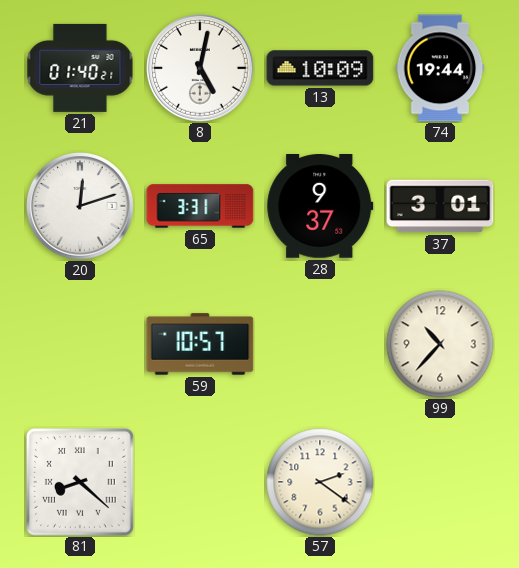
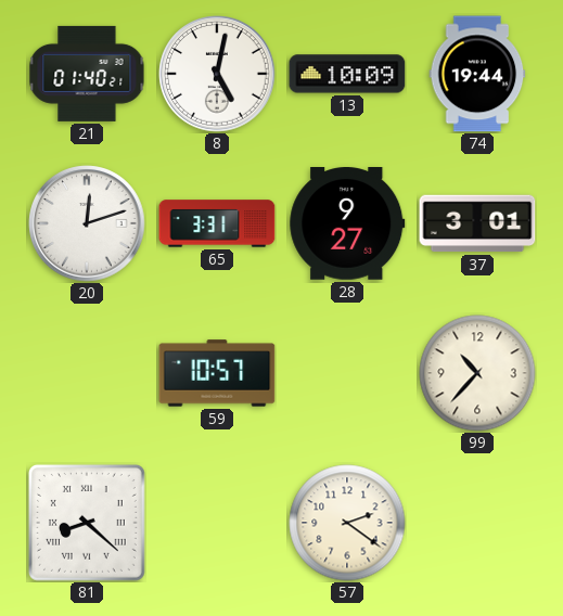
28: 9:37 -> 9:27
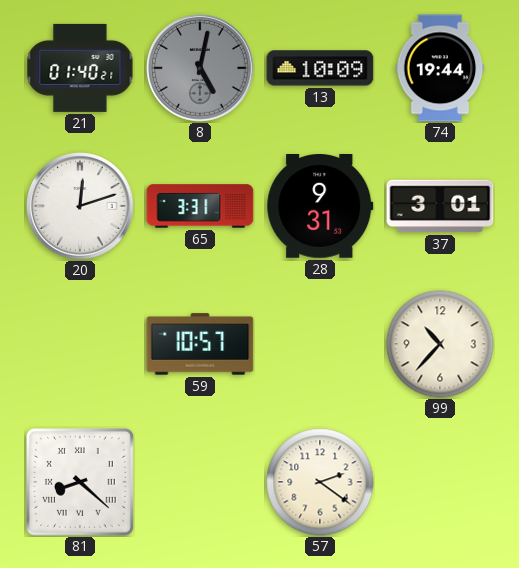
8 dial: white -> grey
28: 9:27 -> 9:31
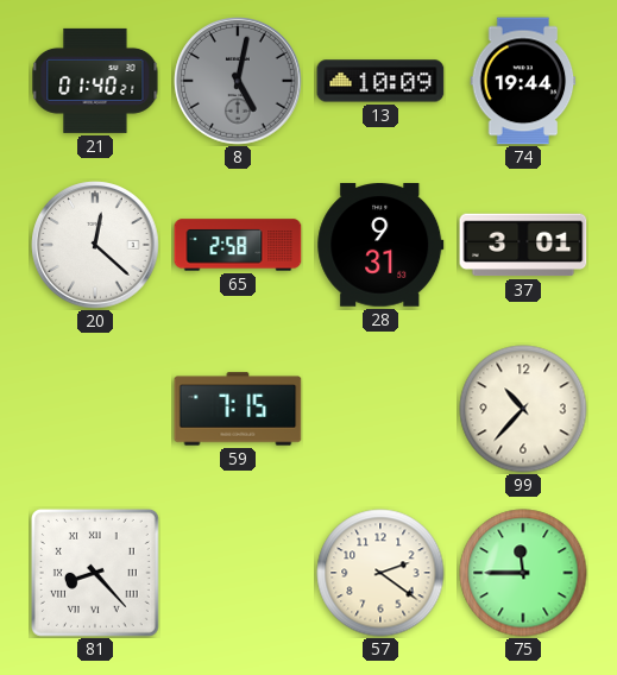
20: 12:12 -> 12:22
65: 3:31 -> 2:58
59: 10:57 -> 7:15
81: 8:22 -> 8:23
75: none -> 11:45
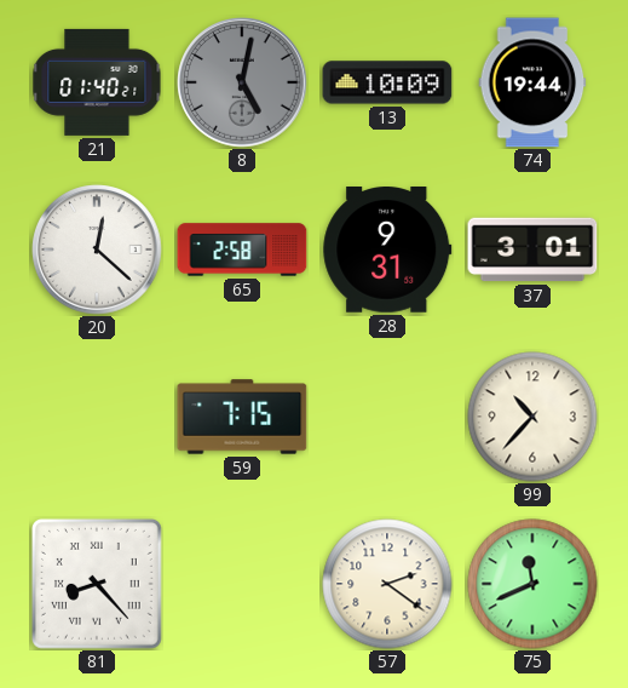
75: 11:45 -> 11:41
